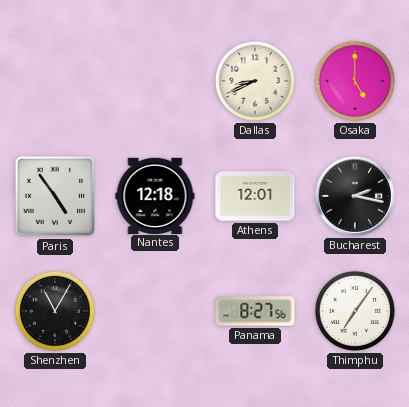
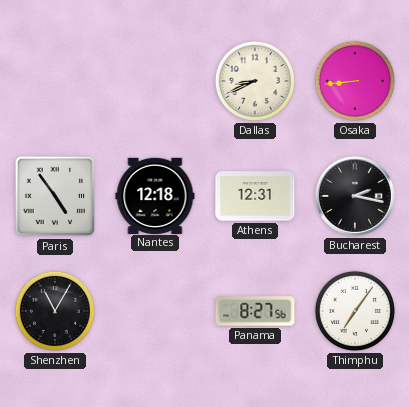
Osaka: 5:00 -> 8:44
Athens: 12:01 -> 12:31
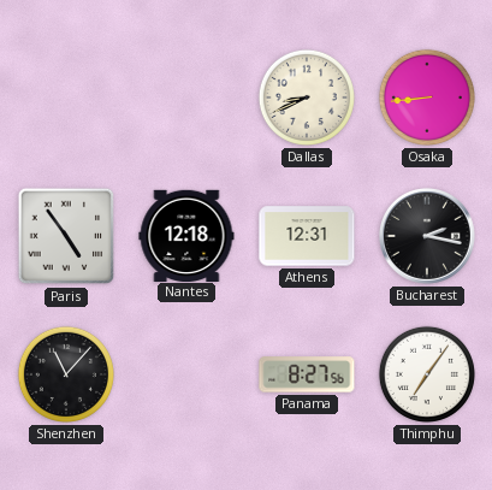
Shenzhen: 11:05 -> 11:07
